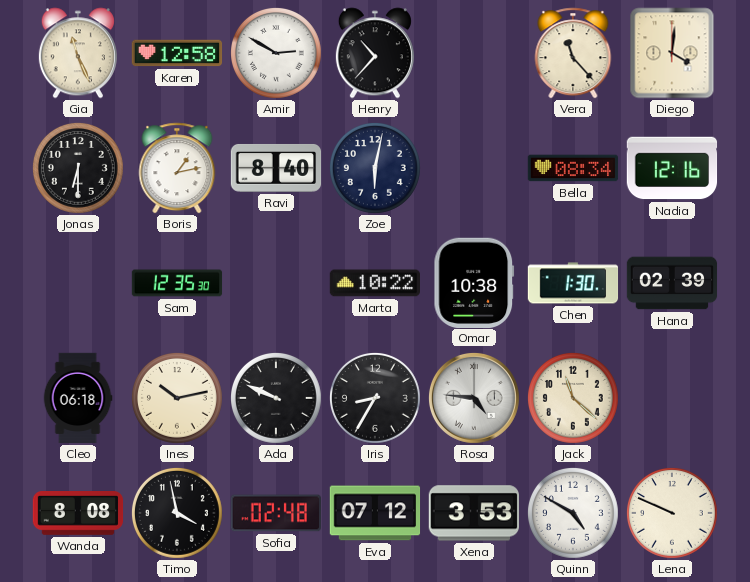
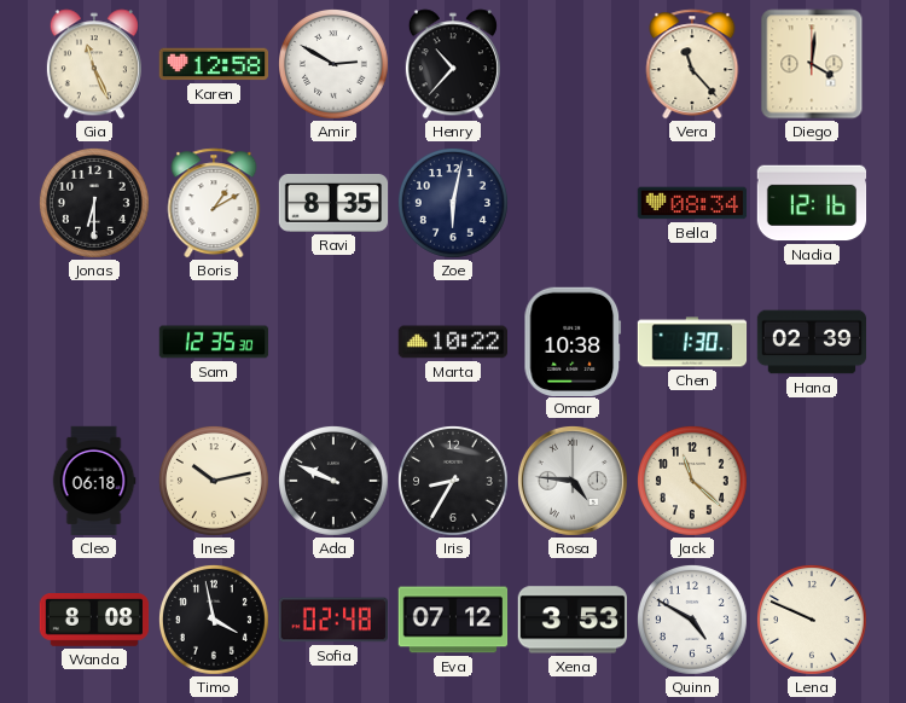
Boris: 1:13 -> 1:10
Ravi: 8:40 -> 8:35
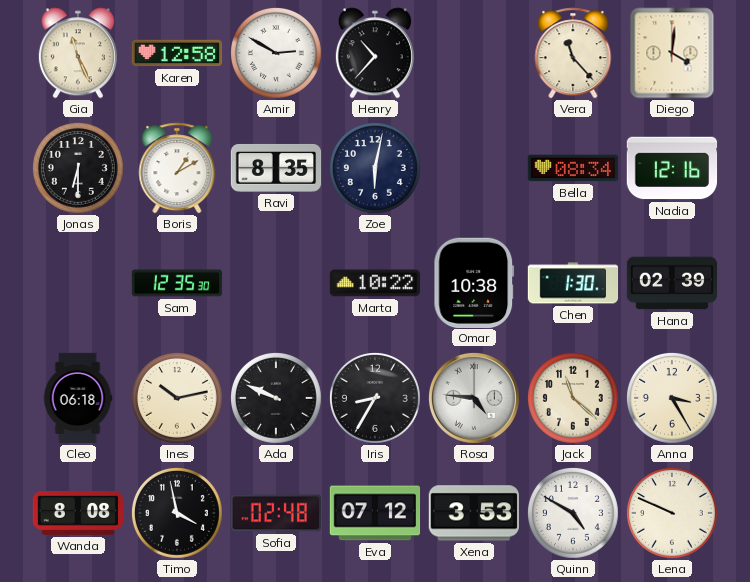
Anna: none -> 3:25
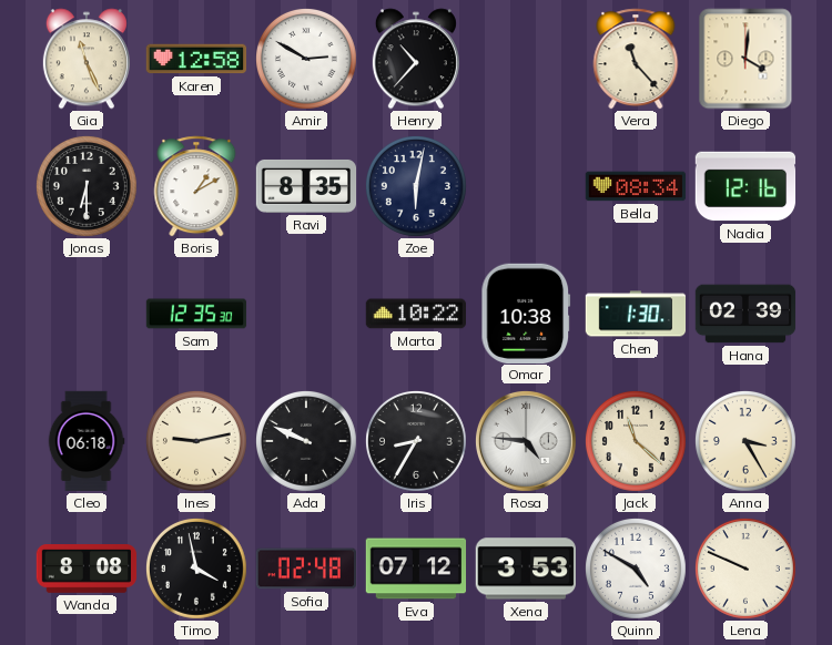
Ines: 10:13 -> 9:13
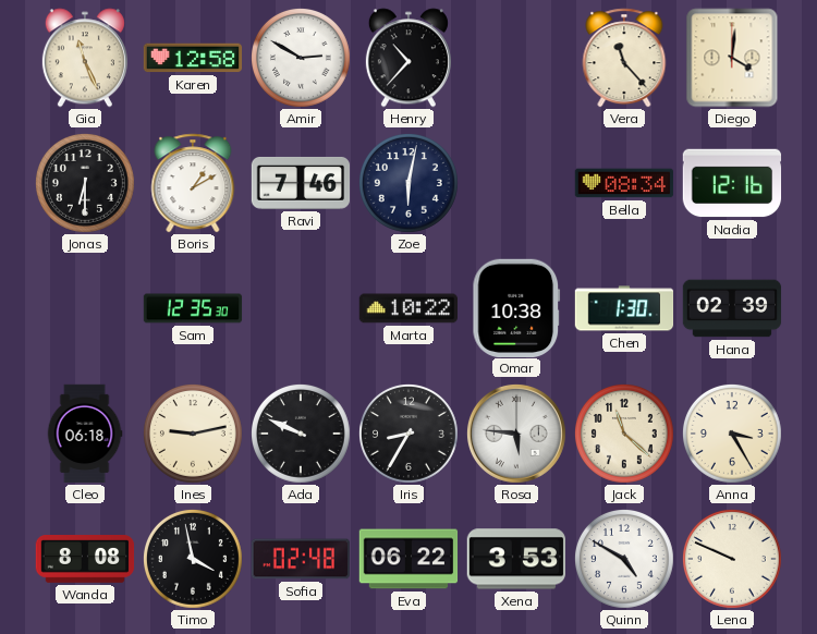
Ravi: 8:35 -> 7:46
Rosa: 4:46 -> 5:46
Eva: 07:12 -> 06:22
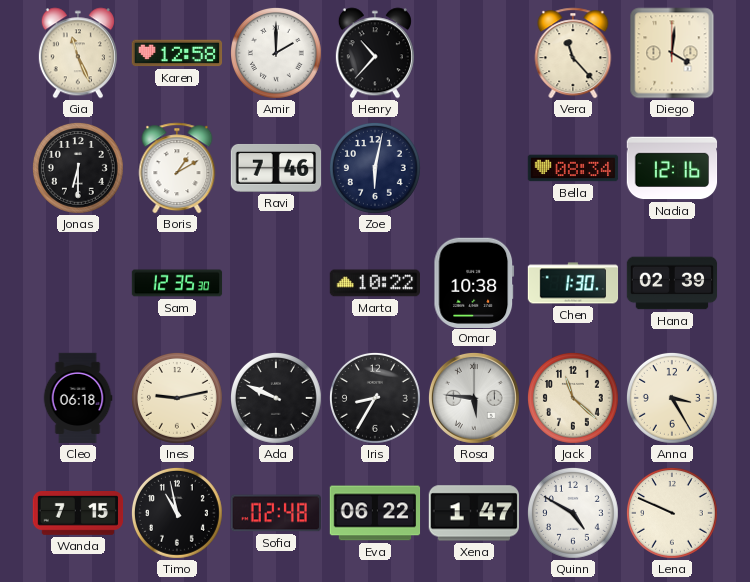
Amir: 2:50 -> 2:00
Wanda: 8:08 -> 7:15
Timo: 3:58 -> 10:58
Xena: 3:53 -> 1:47
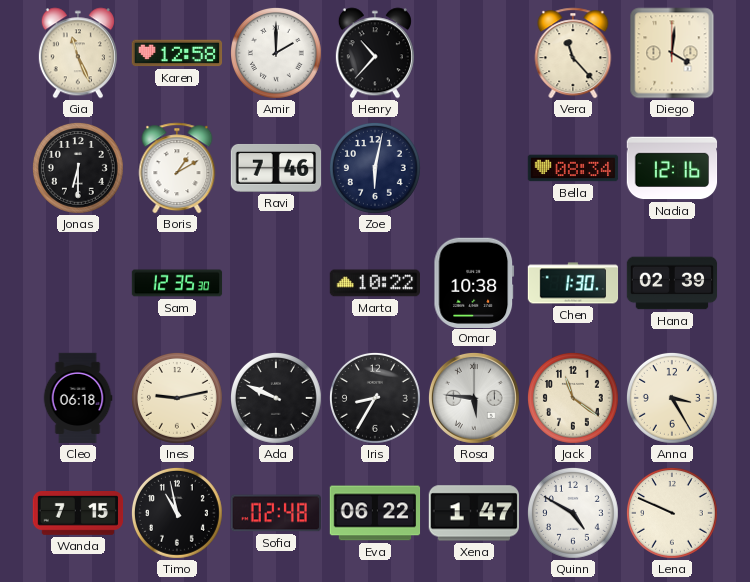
Jack: 11:22 -> 11:21
